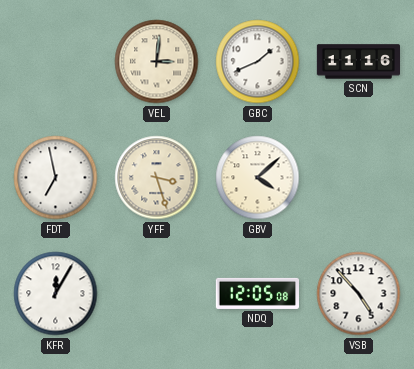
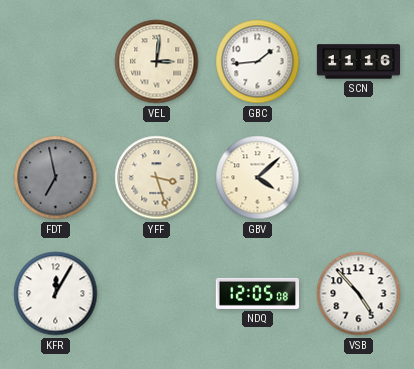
GBC: 1:41 -> 1:44
FDT dial: white -> grey
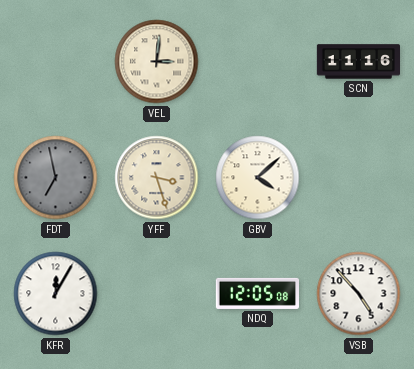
GBC: 1:44 -> none
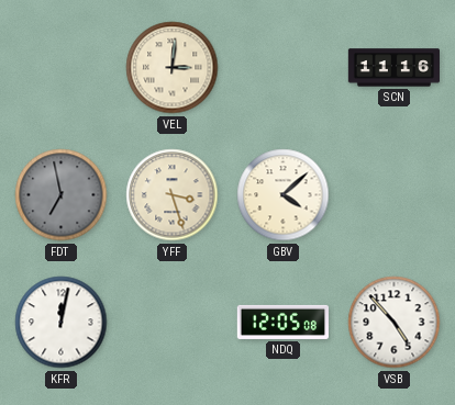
KFR: 12:05 -> 12:02
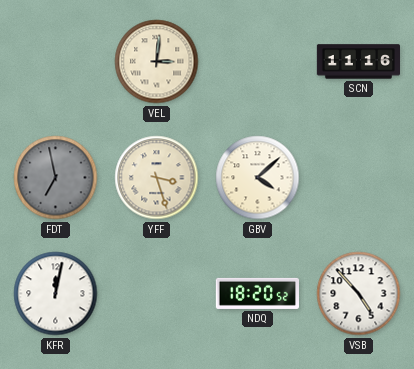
NDQ: 12:05 -> 18:20
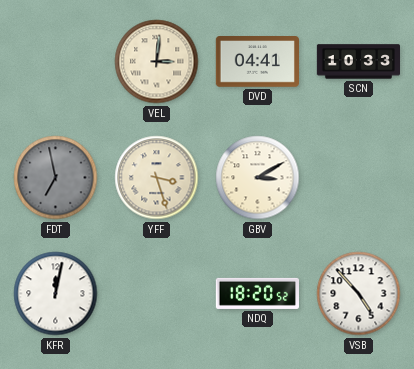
DVD: none -> 04:41
SCN: 11:16 -> 10:33
GBV: 4:08 -> 3:10
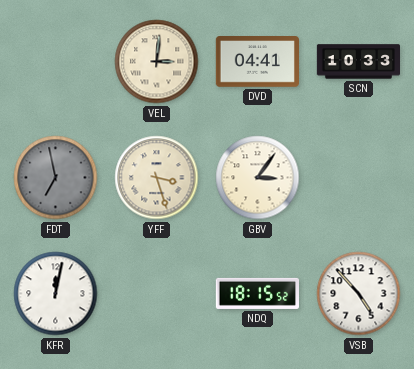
GBV: 3:10 -> 3:06
NDQ: 18:20 -> 18:15
